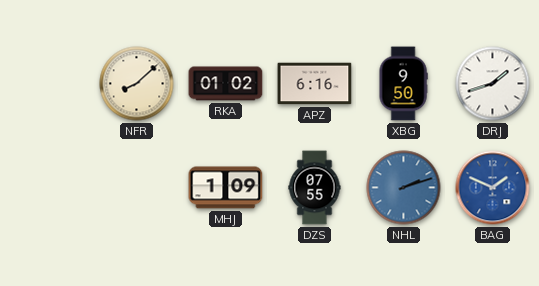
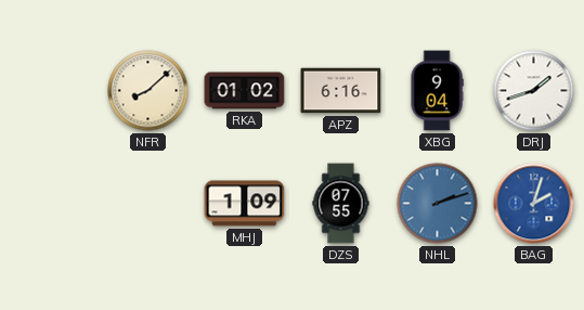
XBG: 9:50 -> 9:04
BAG: 1:49 -> 2:03
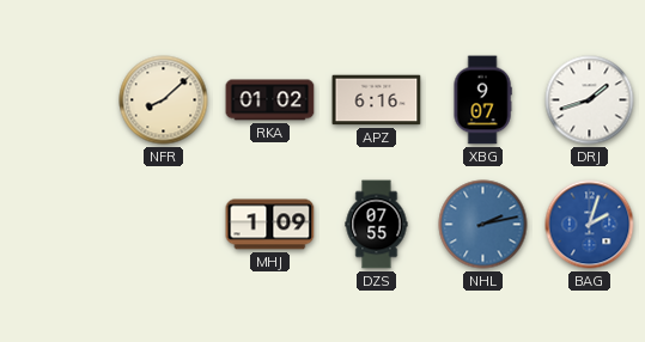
XBG: 9:04 -> 9:07
NHL: 2:12 -> 2:13
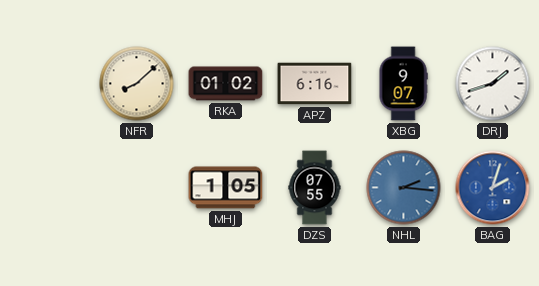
MHJ: 1:09 -> 1:05
NHL: 2:13 -> 2:16
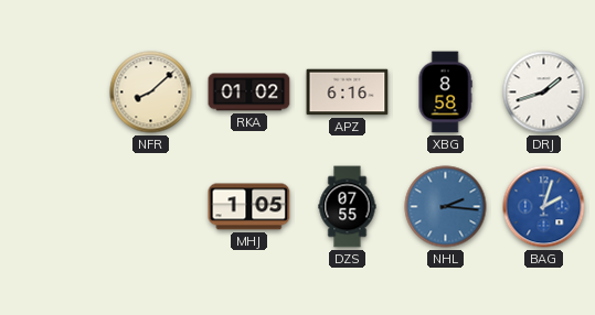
XBG: 9:07 -> 8:58
